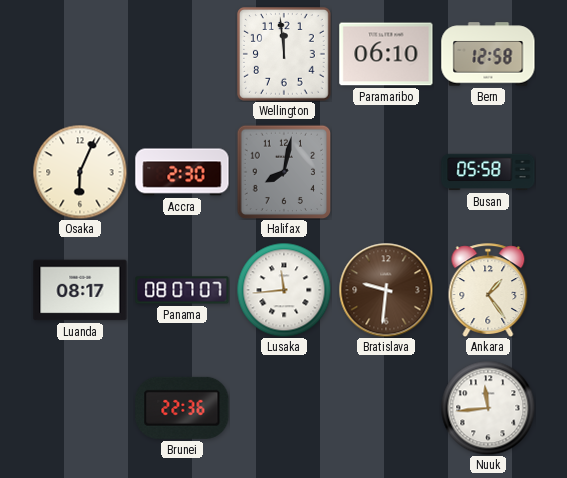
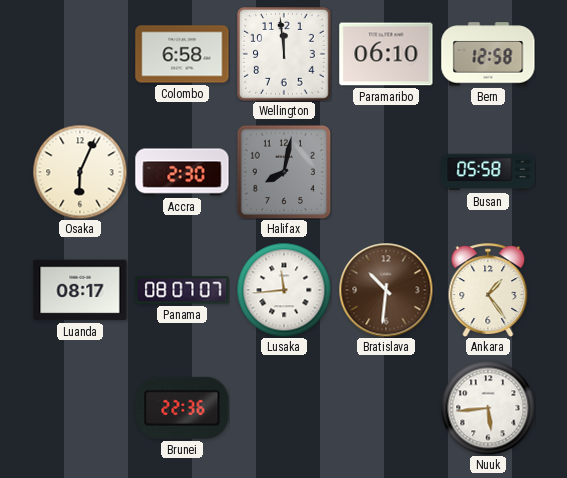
Colombo: none -> 6:58
Bratislava: 9:31 -> 10:31
Nuuk: 11:44 -> 5:44
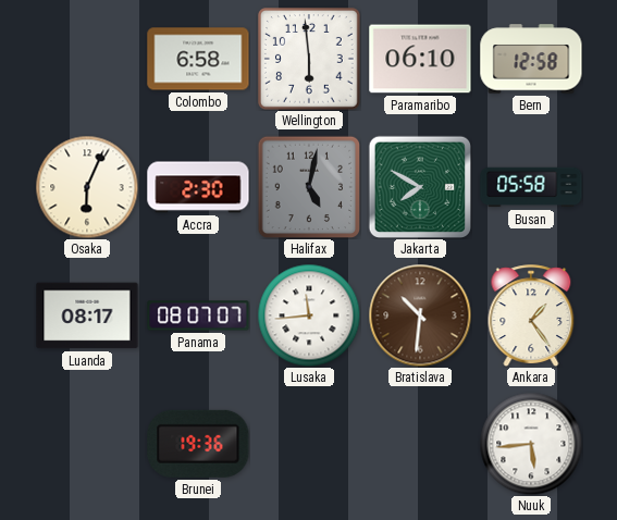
Wellington: 11:59 -> 5:59
Halifax: 8:02 -> 5:02
Jakarta: none -> 7:50
Brunei: 22:36 -> 19:36
